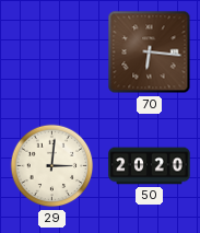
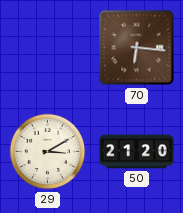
29: 3:01 -> 3:10
50: 20:20 -> 21:20
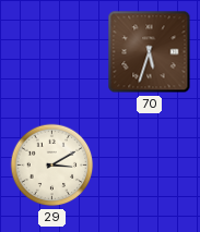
70: 6:16 -> 5:33
50: 21:20 -> none
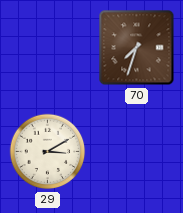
70: 5:33 -> 7:33
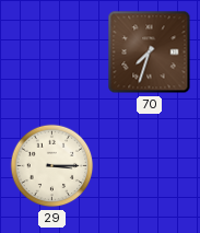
29: 3:10 -> 3:15
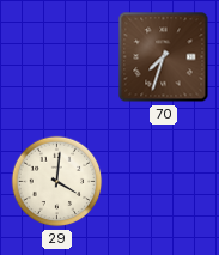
29: 3:15 -> 4:01
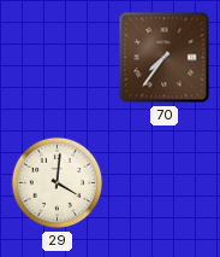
70: 7:33 -> 7:36
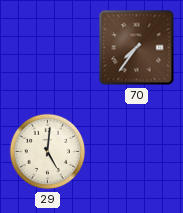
29: 4:01 -> 5:01
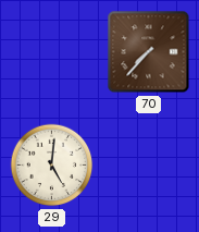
70: 7:36 -> 7:37
